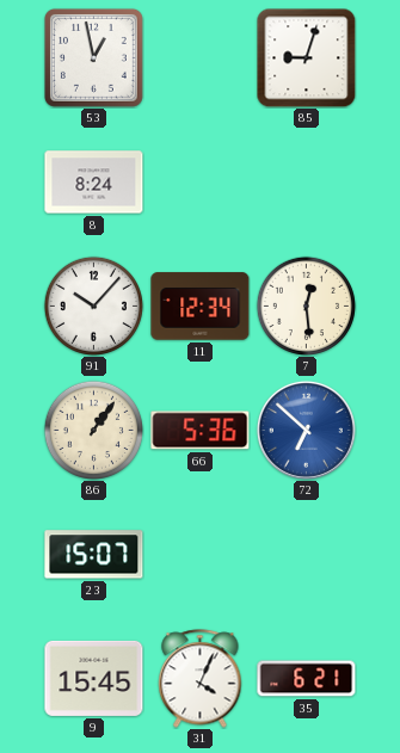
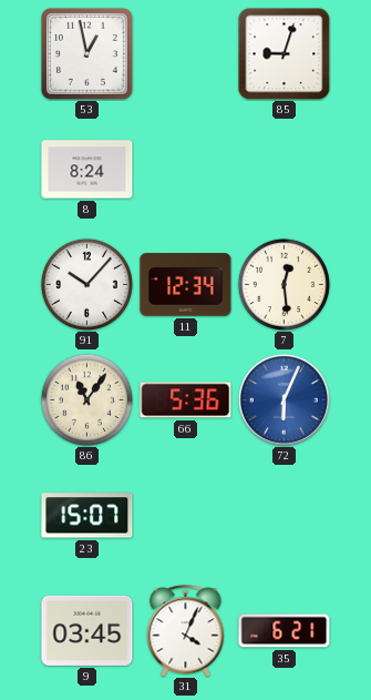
86: 1:06 -> 11:06
72: 6:52 -> 6:04
9: 15:45 -> 03:45
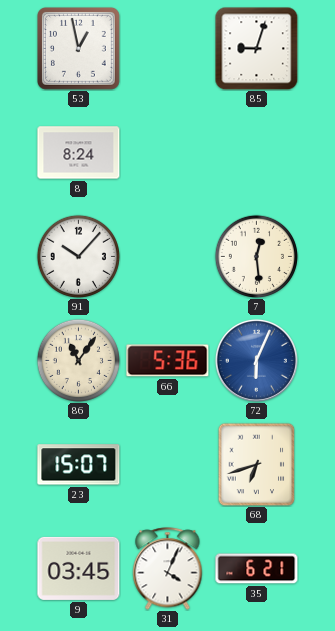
11: 12:34 -> none
68: none -> 6:42
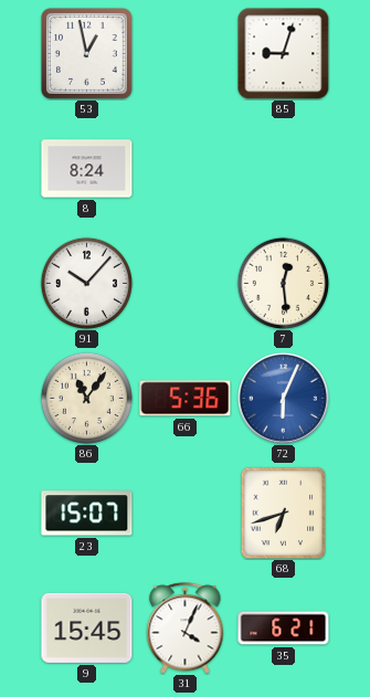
9: 03:45 -> 15:45
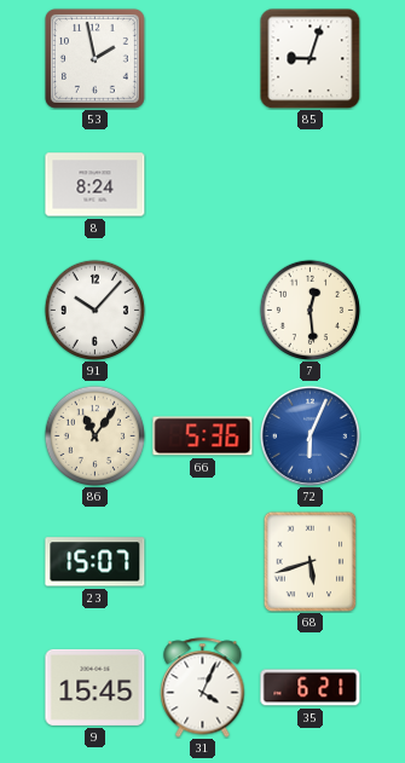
53: 12:58 -> 1:58
68: 6:42 -> 5:42
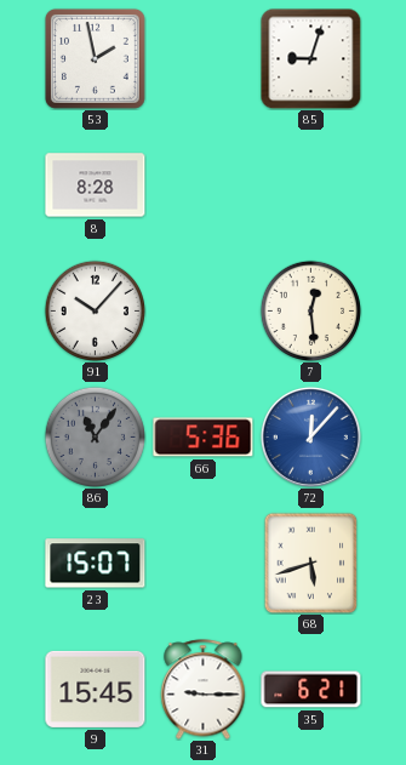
8: 8:24 -> 8:28
86 dial: cream -> grey
72: 6:04 -> 12:07
31: 4:04 -> 9:15
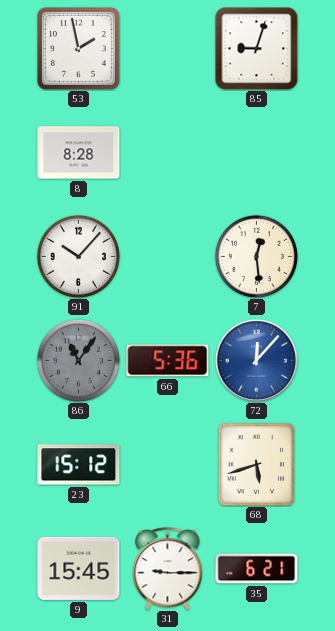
23: 15:07 -> 15:12
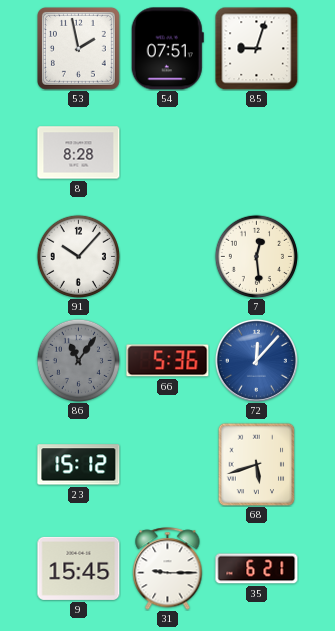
54: none -> 07:51
